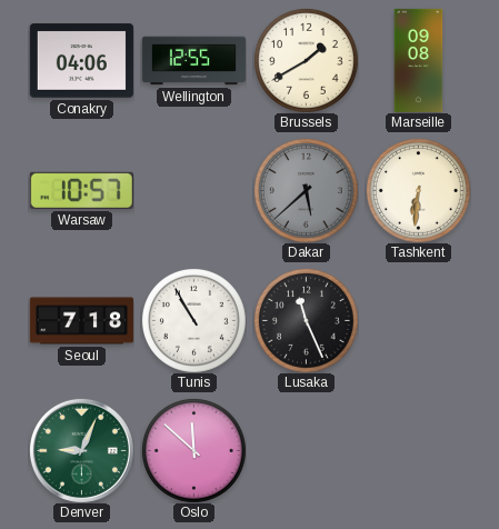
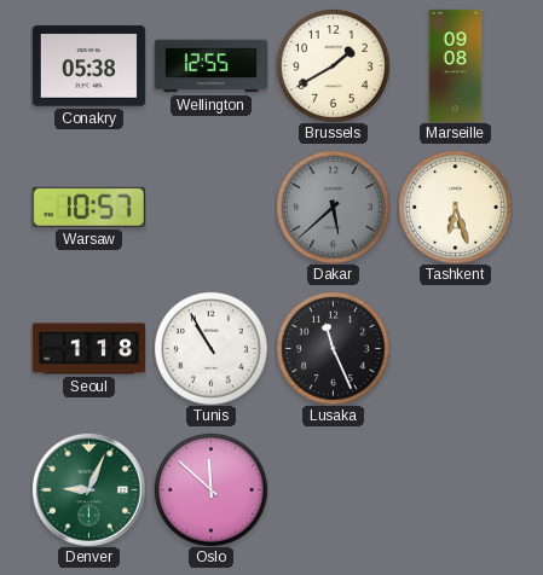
Conakry: 04:06 -> 05:38
Tashkent: 6:31 -> 6:27
Seoul: 7:18 -> 1:18
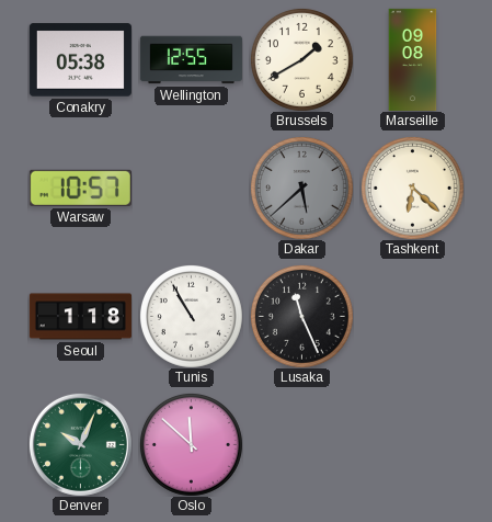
Tashkent: 6:27 -> 6:22
Denver: 9:04 -> 10:04
